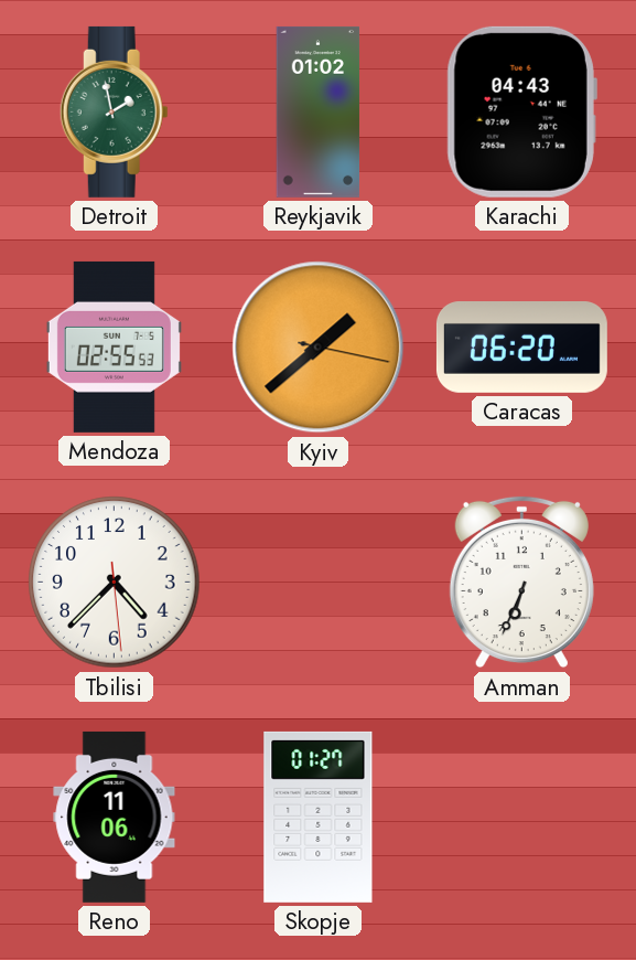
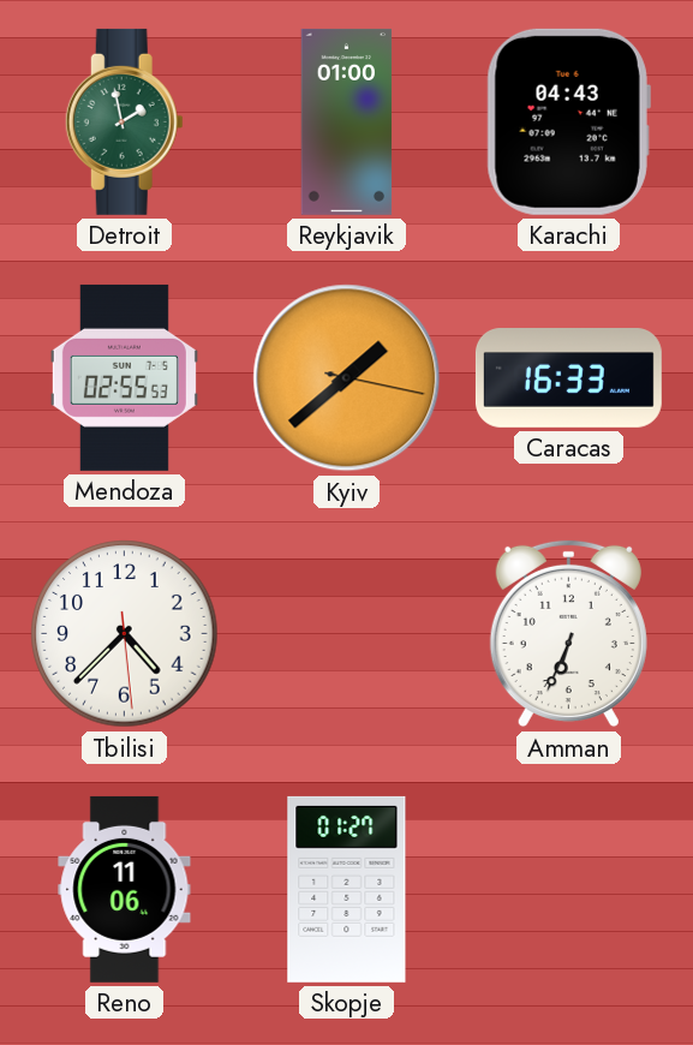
Reykjavik: 01:02 -> 01:00
Caracas: 06:20 -> 16:33
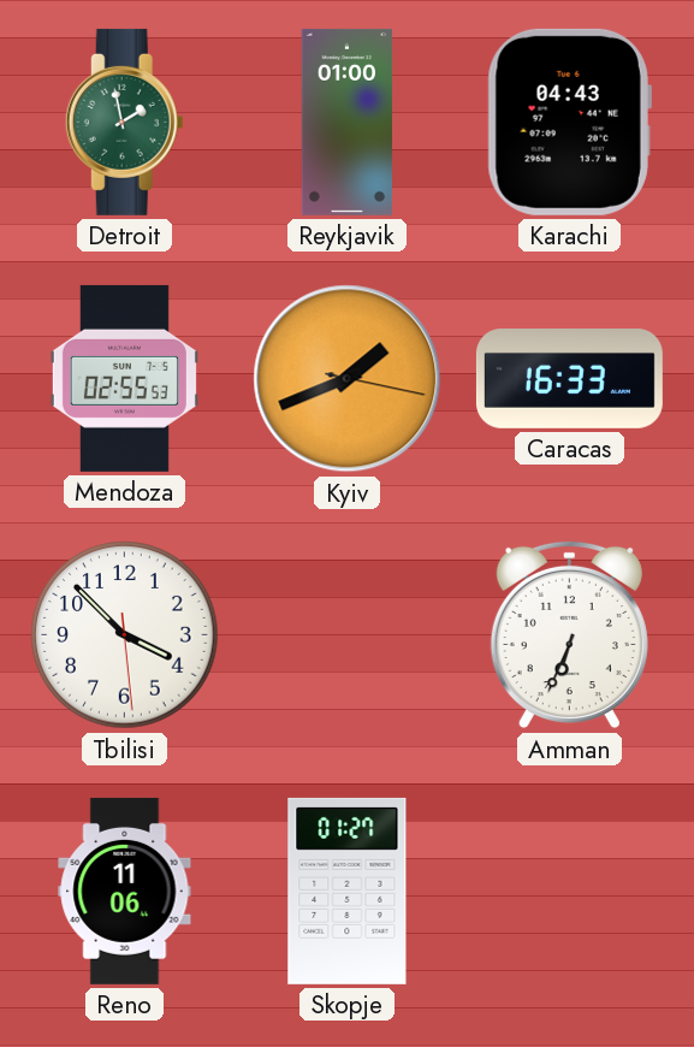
Kyiv: 1:38 -> 1:41
Tbilisi: 4:37 -> 3:52
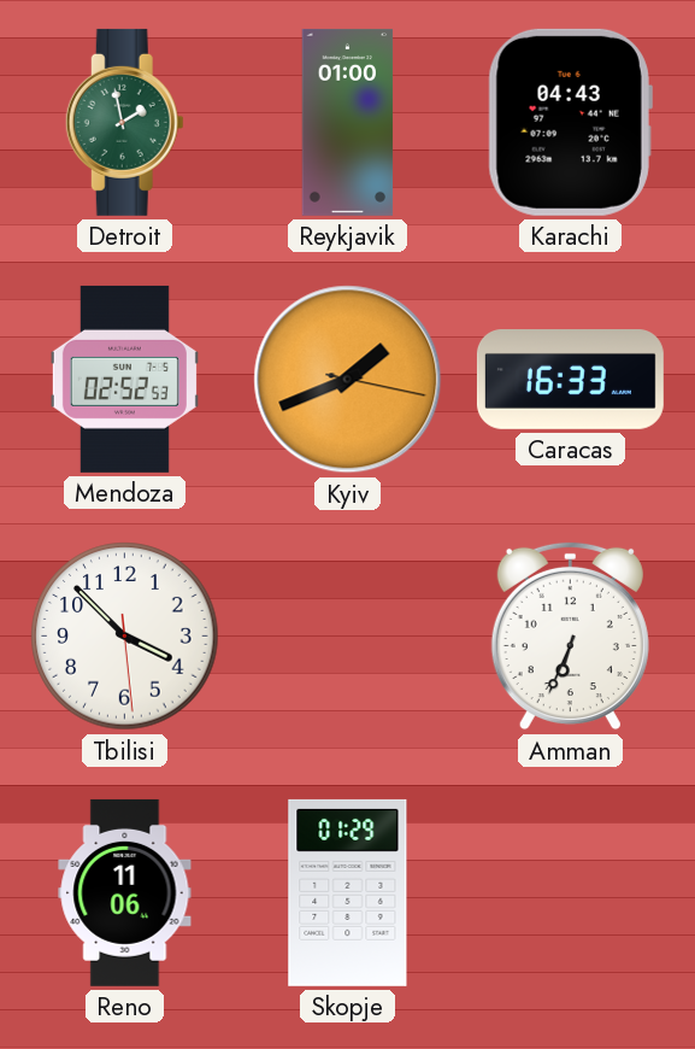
Mendoza: 02:55 -> 02:52
Skopje: 01:27 -> 01:29
